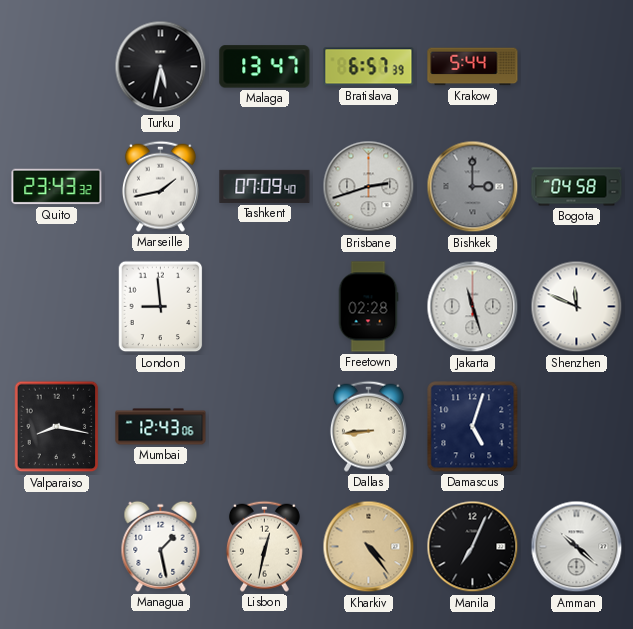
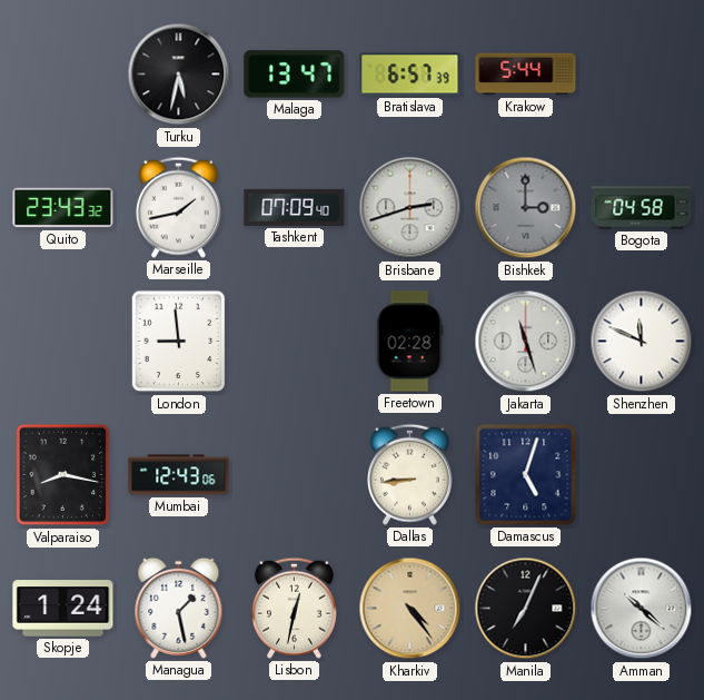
Skopje: none -> 1:24
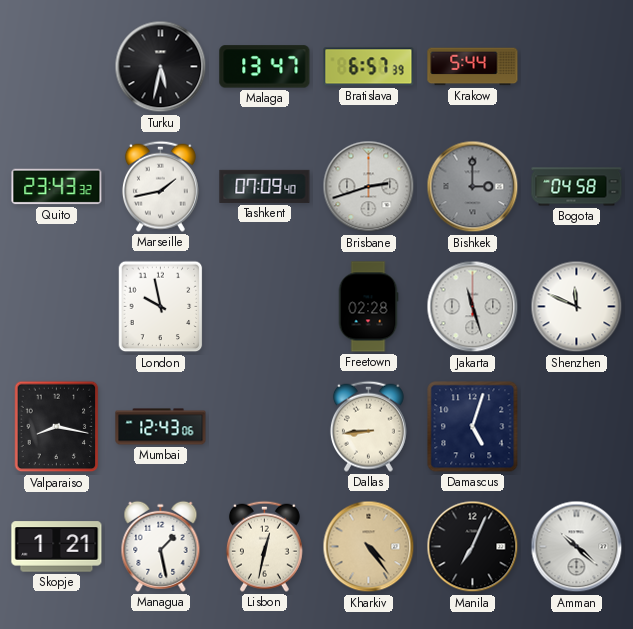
London: 8:59 -> 9:58
Skopje: 1:24 -> 1:21
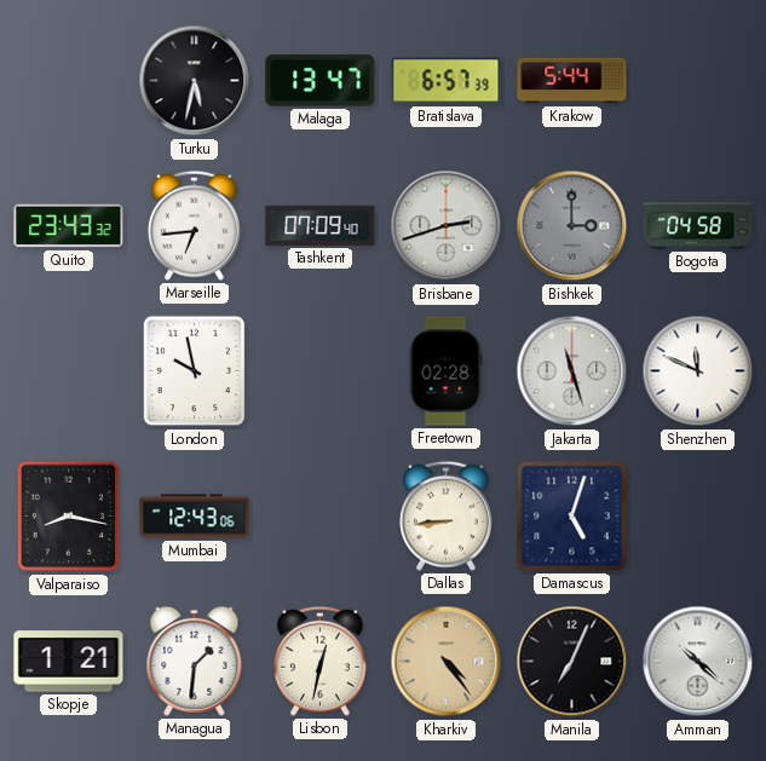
Marseille: 1:43 -> 6:44
Managua: 1:28 -> 1:31
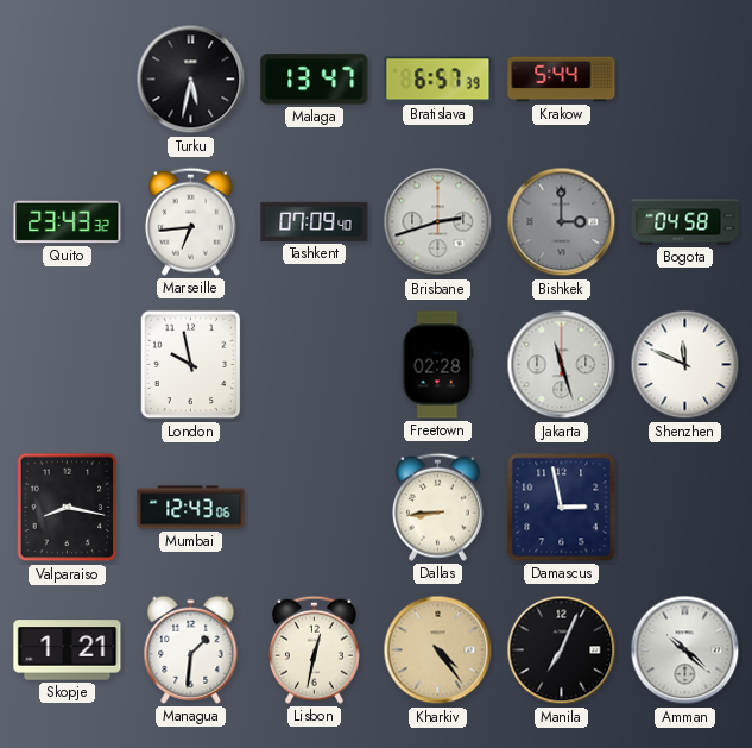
Damascus: 5:03 -> 2:58
